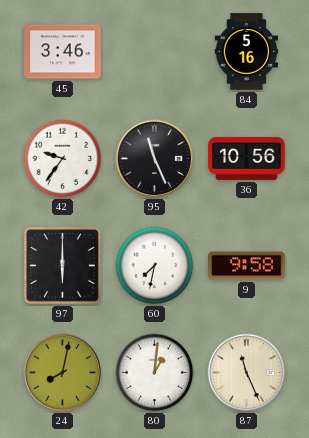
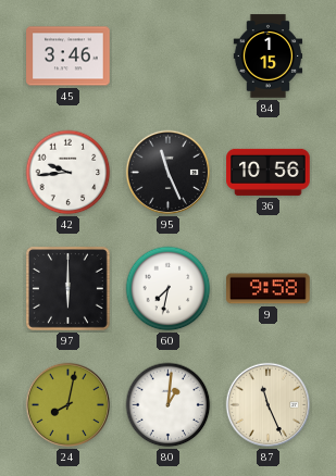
84: 5:16 -> 1:15
42: 9:36 -> 9:44
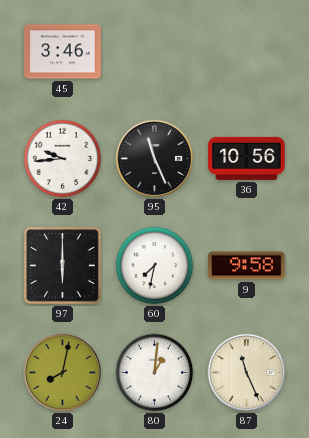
84: 1:15 -> none
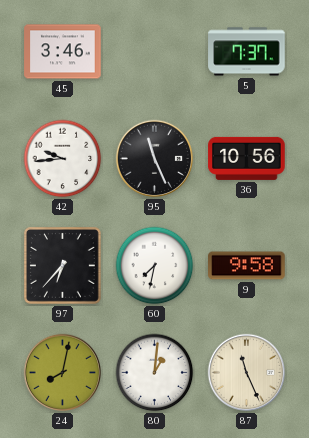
5: none -> 7:37
97: 6:00 -> 6:37
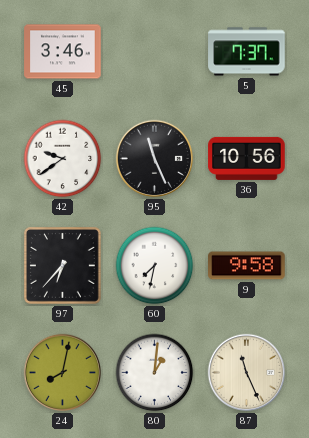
42: 9:44 -> 9:39
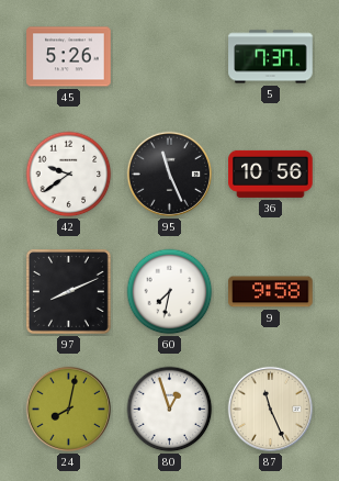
45: 3:46 -> 5:26
97: 6:37 -> 8:11
80: 1:01 -> 12:57
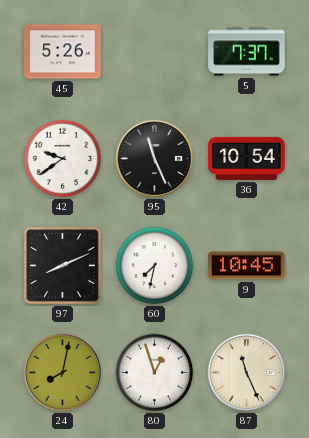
36: 10:56 -> 10:54
9: 9:58 -> 10:45
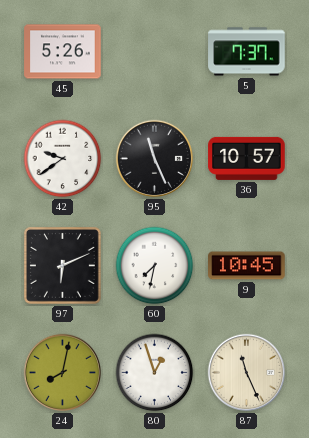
36: 10:54 -> 10:57
97: 8:11 -> 6:11
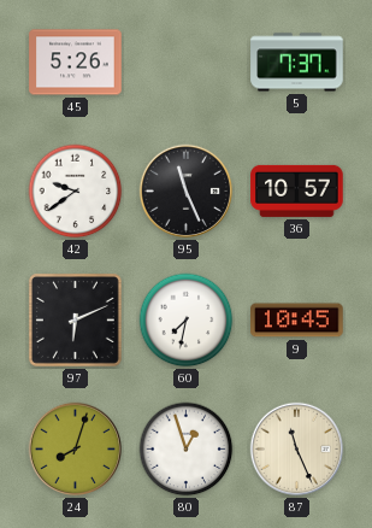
24: 8:02 -> 8:03
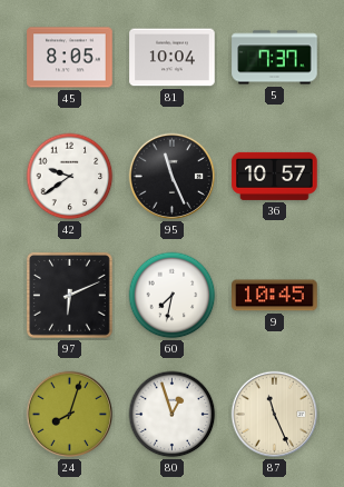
45: 5:26 -> 8:05
81: none -> 10:04
